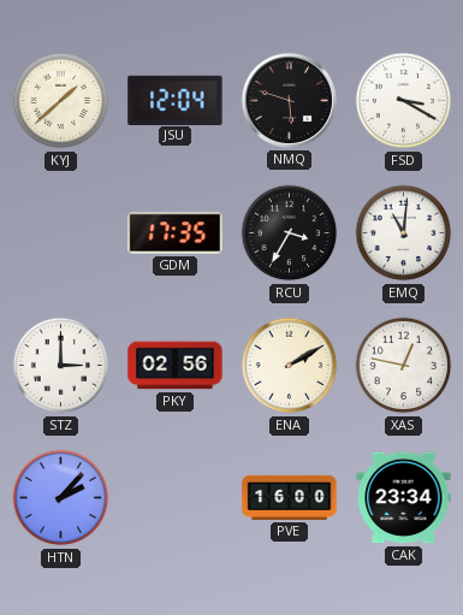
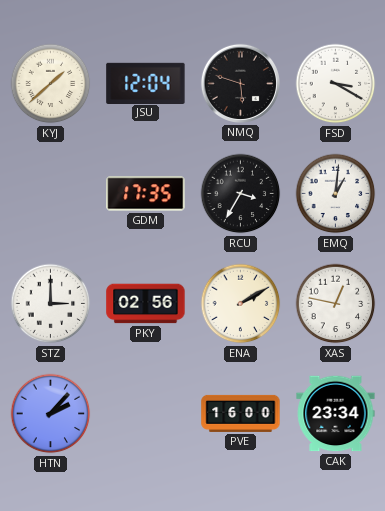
EMQ: 11:01 -> 1:01
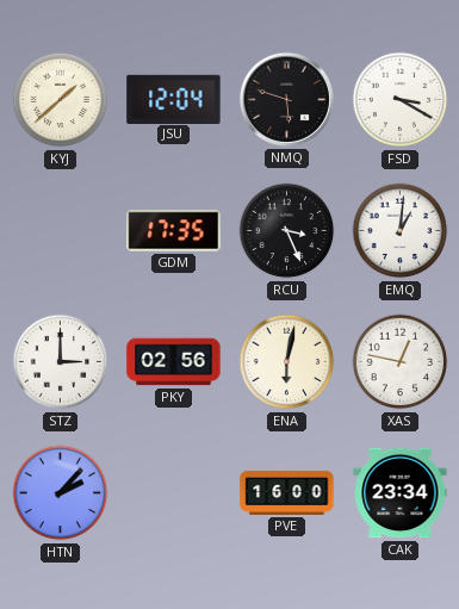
RCU: 3:35 -> 3:26
ENA: 2:10 -> 6:02
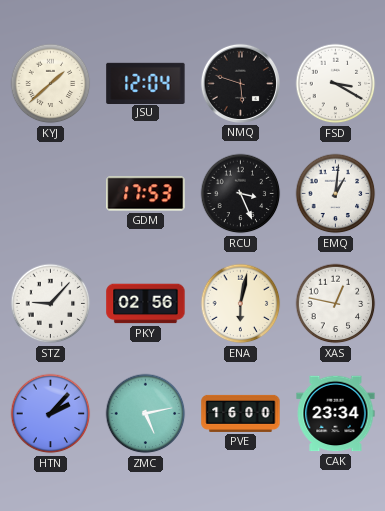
GDM: 17:35 -> 17:53
STZ: 3:00 -> 9:07
ZMC: none -> 5:13
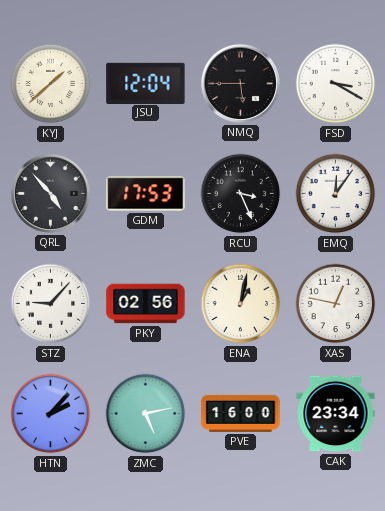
NMQ: 5:48 -> 5:45
QRL: none -> 4:53
EMQ: 1:01 -> 12:06
ENA: 6:02 -> 1:02
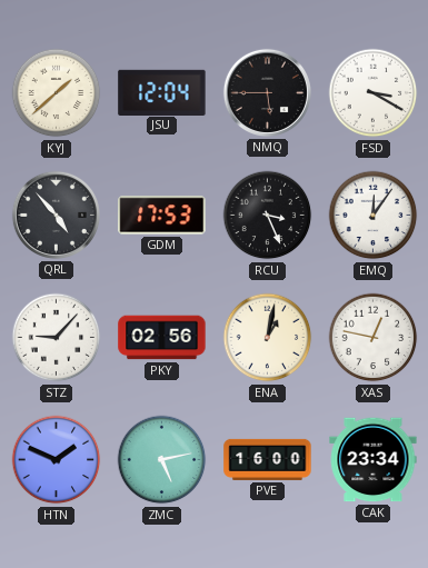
HTN: 2:07 -> 1:49
